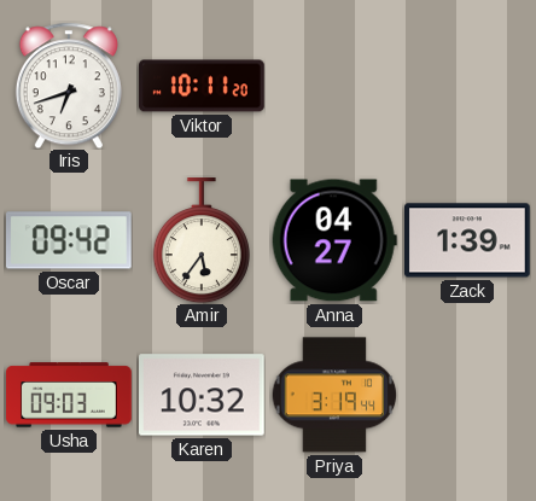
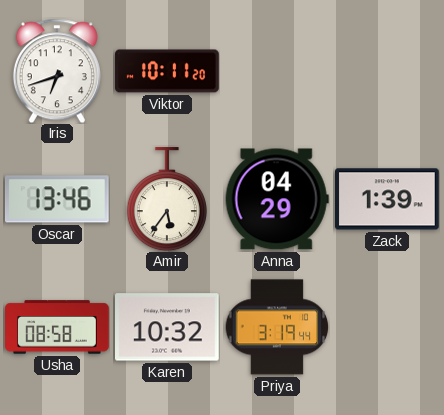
Oscar: 09:42 -> 13:46
Anna: 04:27 -> 04:29
Usha: 09:03 -> 08:58
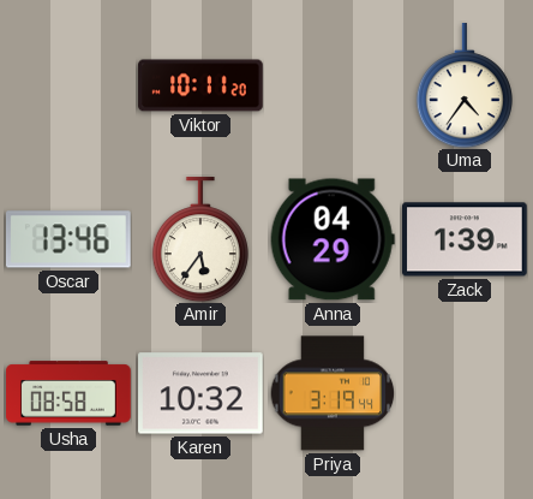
Iris: 6:42 -> none
Uma: none -> 4:36
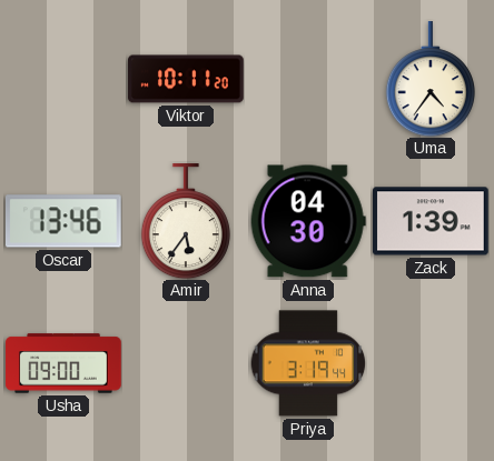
Anna: 04:29 -> 04:30
Usha: 08:58 -> 09:00
Karen: 10:32 -> none
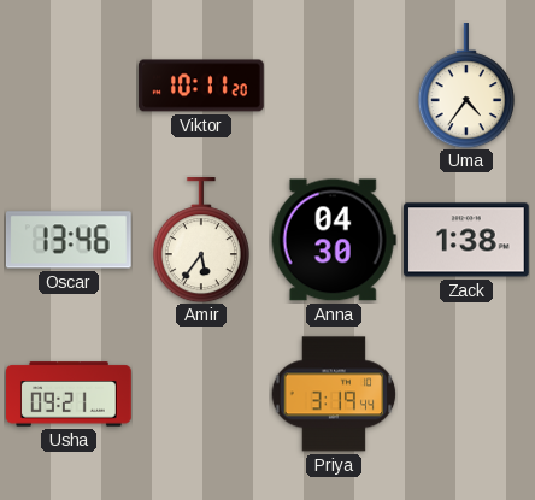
Zack: 1:39 -> 1:38
Usha: 09:00 -> 09:21
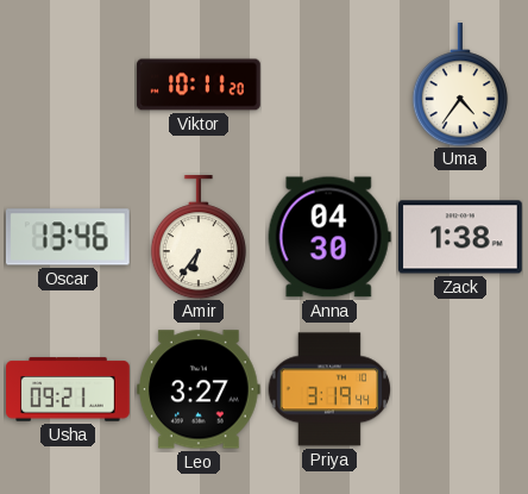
Amir: 5:36 -> 6:36
Leo: none -> 3:27
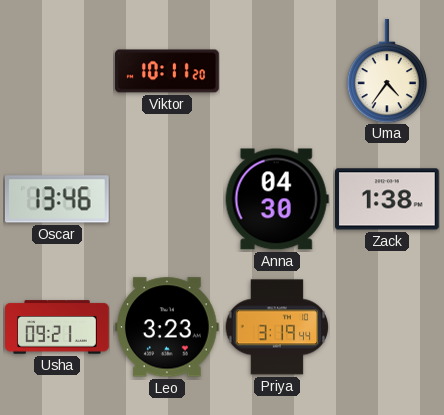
Amir: 6:36 -> none
Leo: 3:27 -> 3:23
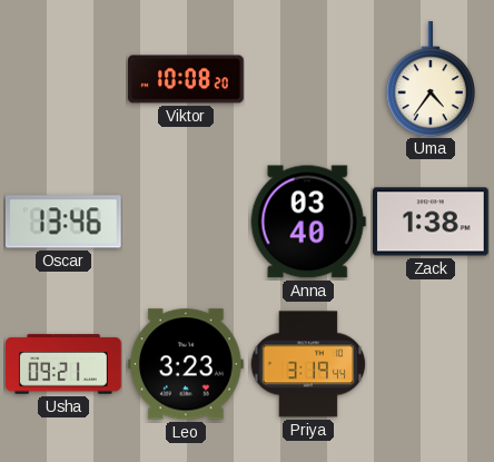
Viktor: 10:11 -> 10:08
Anna: 04:30 -> 03:40
